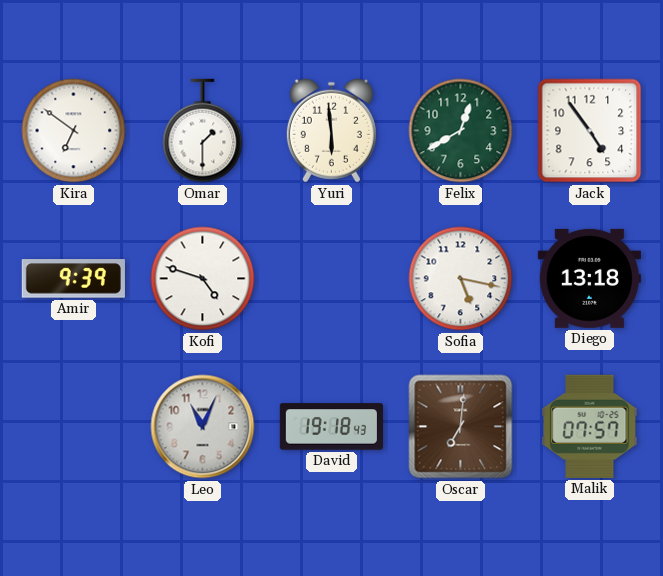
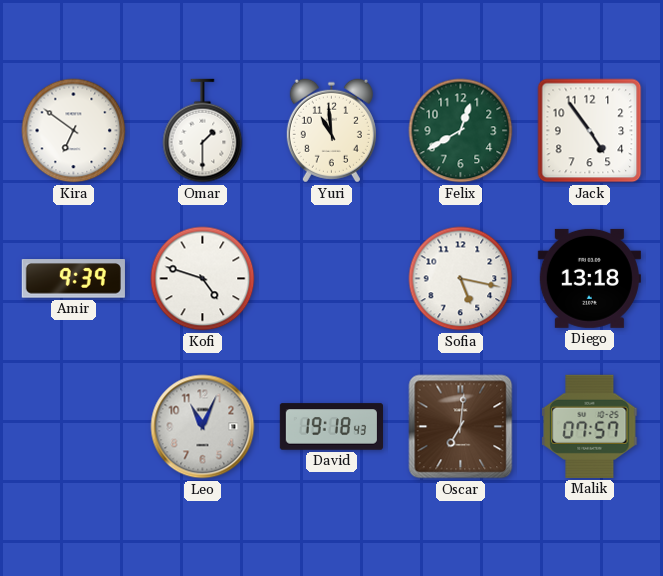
Yuri: 5:59 -> 10:59
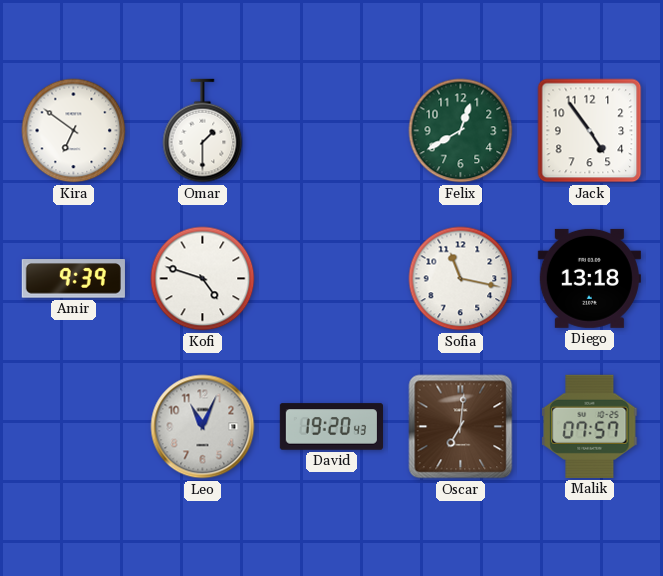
Yuri: 10:59 -> none
Sofia: 5:17 -> 11:17
David: 19:18 -> 19:20
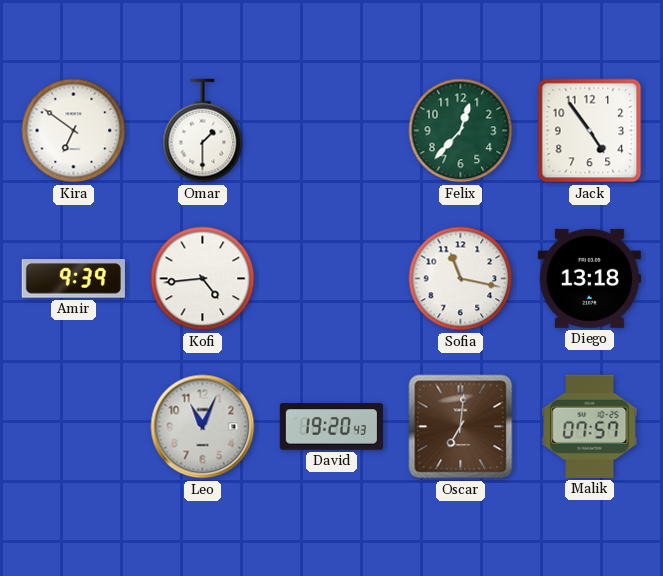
Felix: 12:40 -> 12:37
Kofi: 4:48 -> 4:44
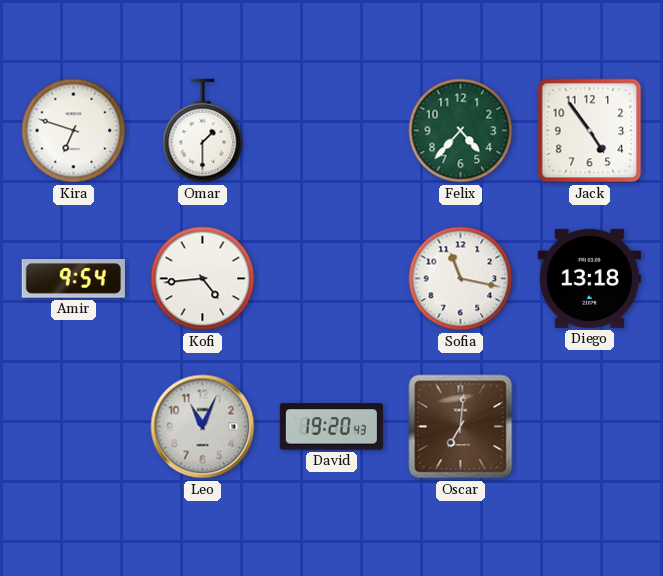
Kira: 6:51 -> 6:48
Felix: 12:37 -> 4:37
Amir: 9:39 -> 9:54
Malik: 07:57 -> none
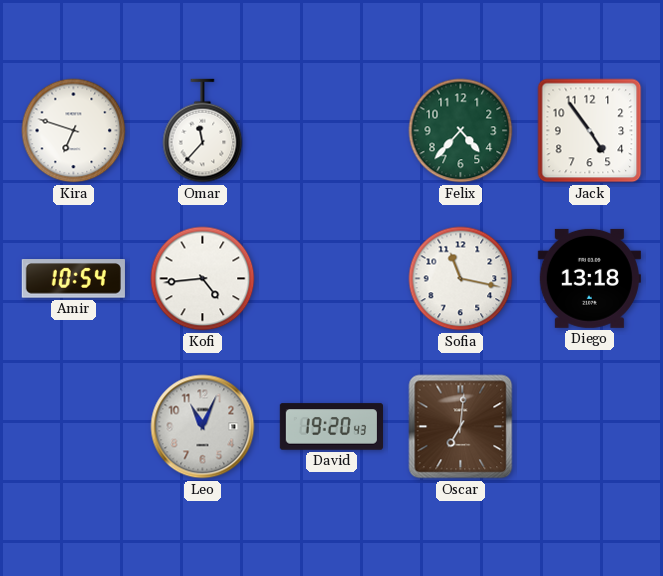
Omar: 1:30 -> 11:37
Amir: 9:54 -> 10:54
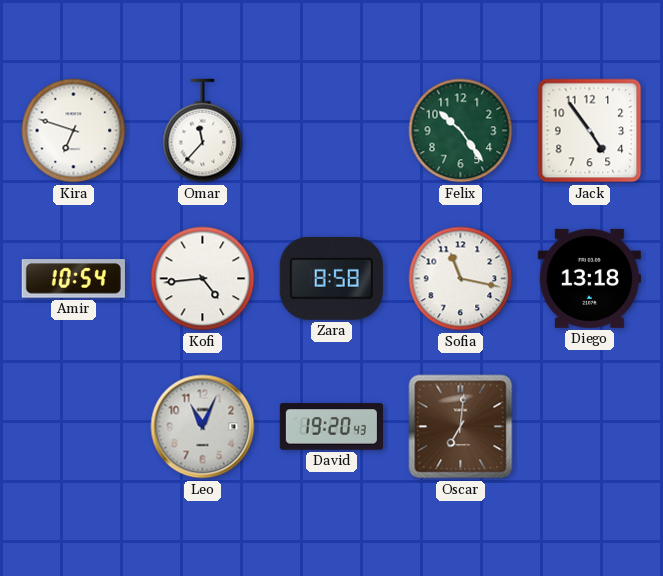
Felix: 4:37 -> 10:24
Zara: none -> 8:58
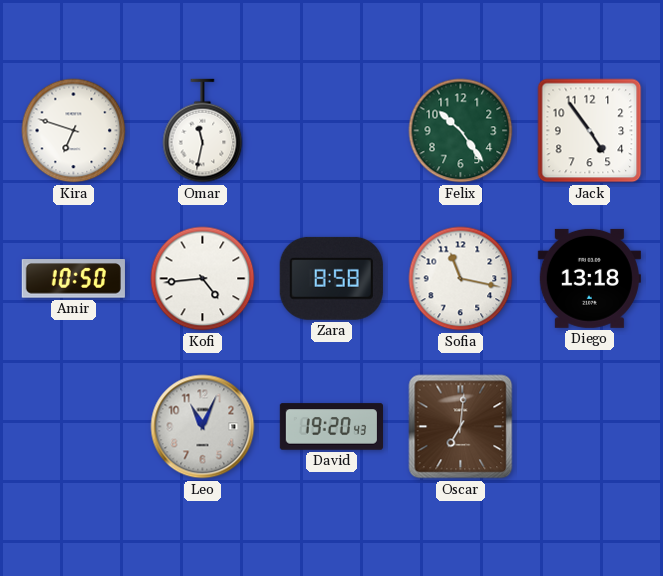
Omar: 11:37 -> 11:32
Amir: 10:54 -> 10:50
